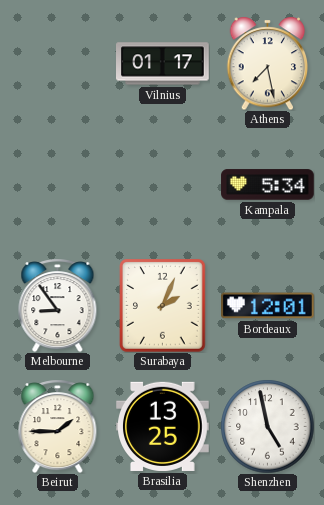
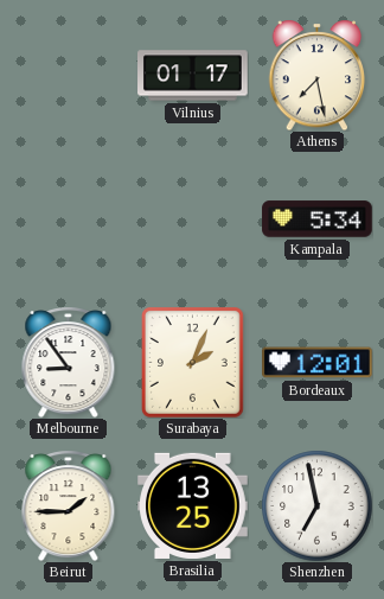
Shenzhen: 4:58 -> 6:58
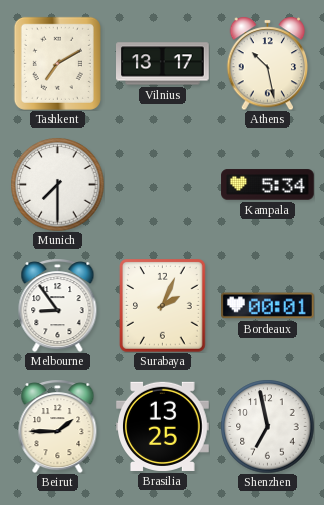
Tashkent: none -> 7:10
Vilnius: 01:17 -> 13:17
Athens: 7:28 -> 10:28
Munich: none -> 7:30
Bordeaux: 12:01 -> 00:01
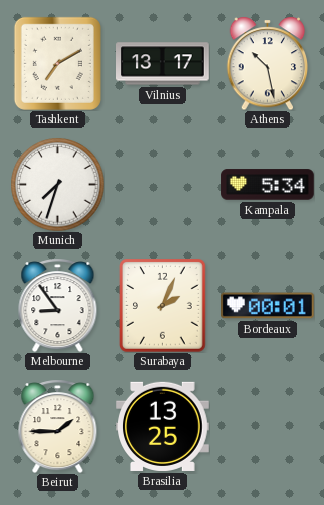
Munich: 7:30 -> 7:33
Shenzhen: 6:58 -> none
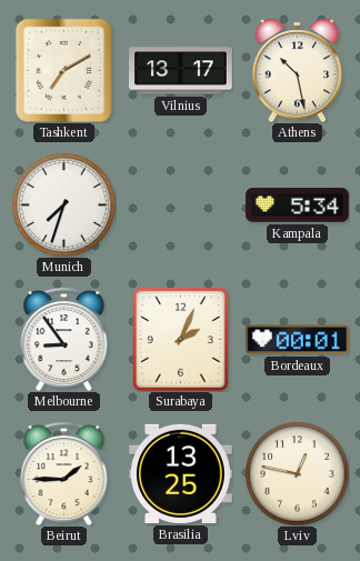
Lviv: none -> 12:47
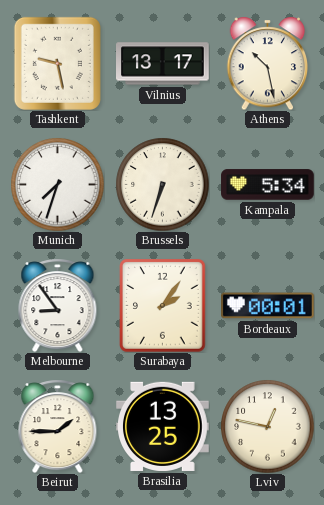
Tashkent: 7:10 -> 9:28
Brussels: none -> 6:33
Surabaya: 2:04 -> 2:06
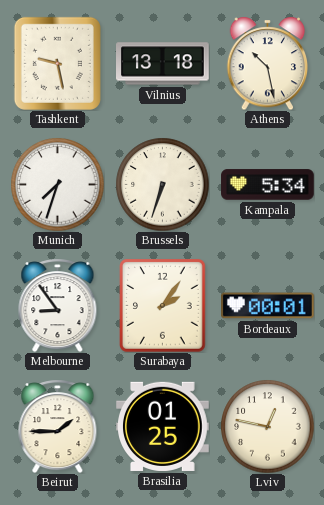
Vilnius: 13:17 -> 13:18
Brasilia: 13:25 -> 01:25
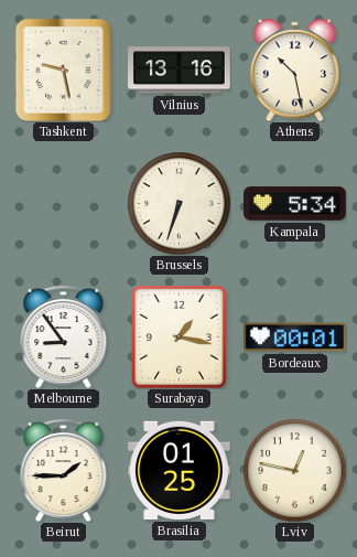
Vilnius: 13:18 -> 13:16
Munich: 7:33 -> none
Surabaya: 2:06 -> 1:17
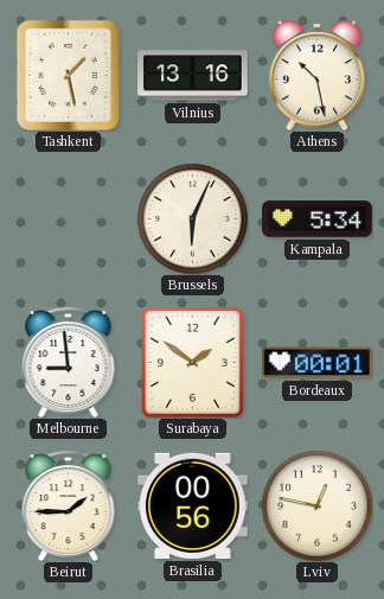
Tashkent: 9:28 -> 1:28
Brussels: 6:33 -> 6:04
Melbourne: 8:54 -> 8:59
Surabaya: 1:17 -> 1:51
Brasilia: 01:25 -> 00:56
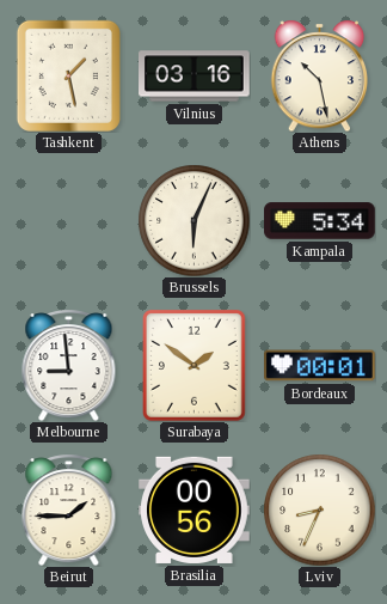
Vilnius: 13:16 -> 03:16
Lviv: 12:47 -> 8:34
